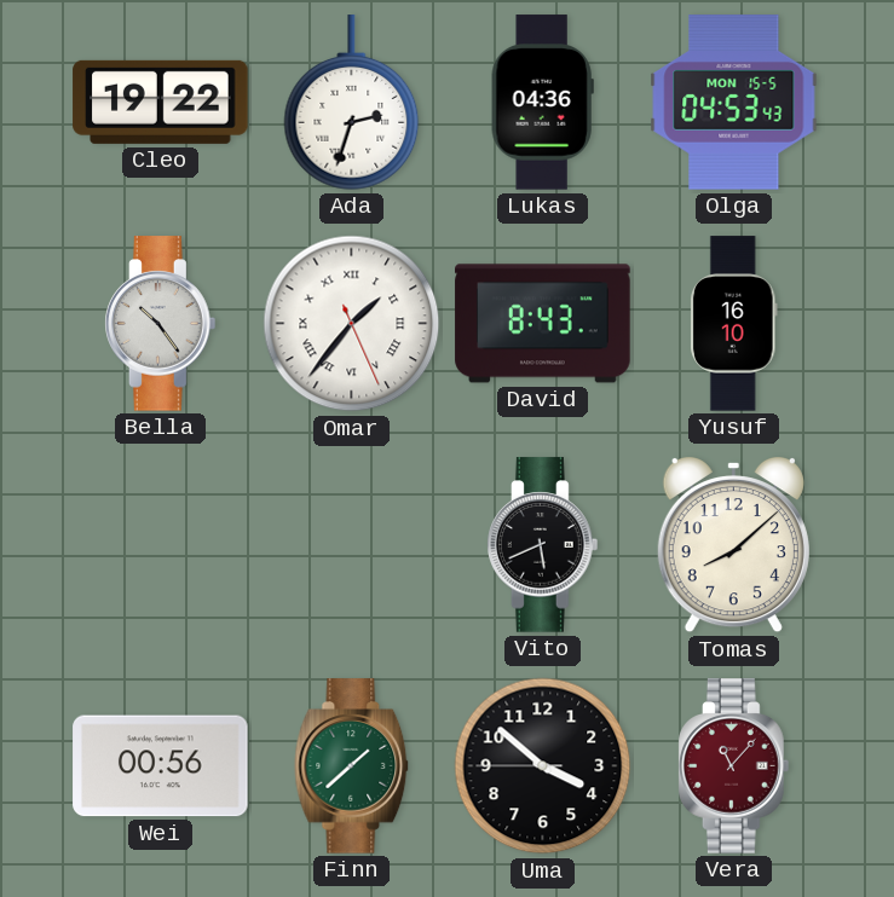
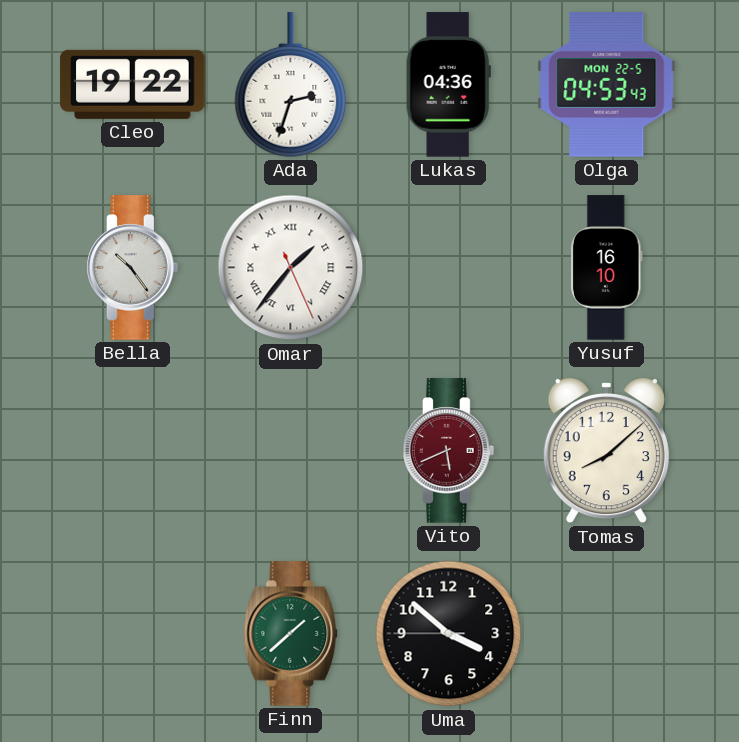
Olga date: MON 15-5 -> MON 22-5
David: 8:43 -> none
Vito dial: black -> burgundy
Wei: 00:56 -> none
Vera: 11:07 -> none
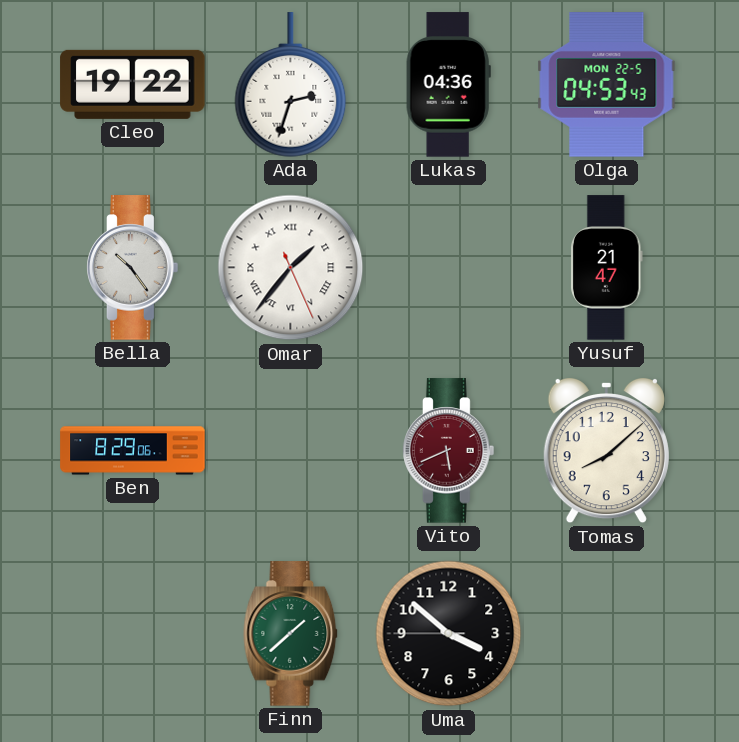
Yusuf: 16:10 -> 21:47
Ben: none -> 8:29
